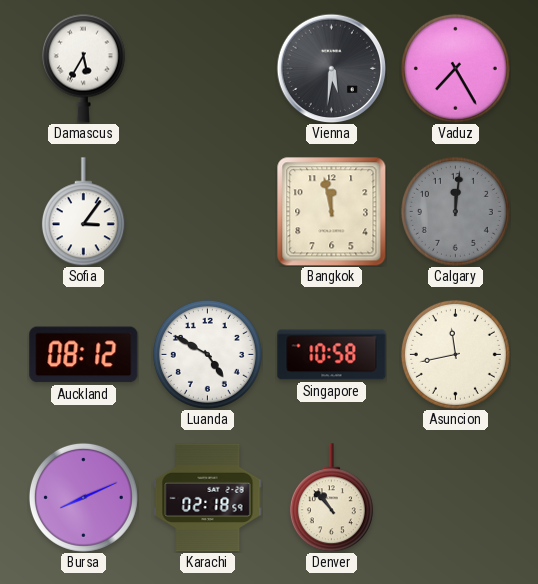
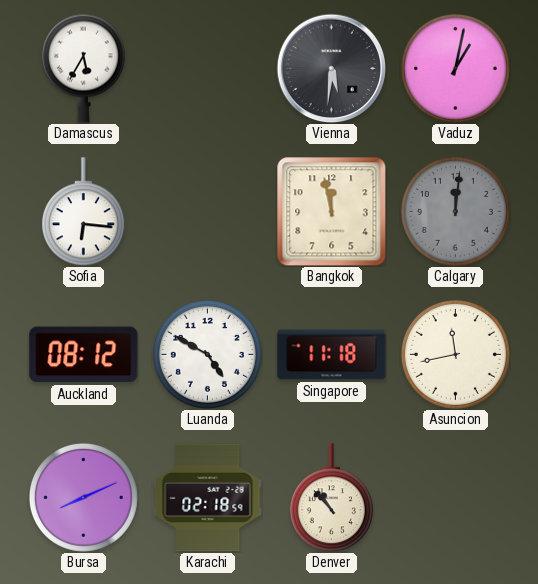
Vaduz: 7:25 -> 1:02
Sofia: 3:06 -> 6:16
Singapore: 10:58 -> 11:18
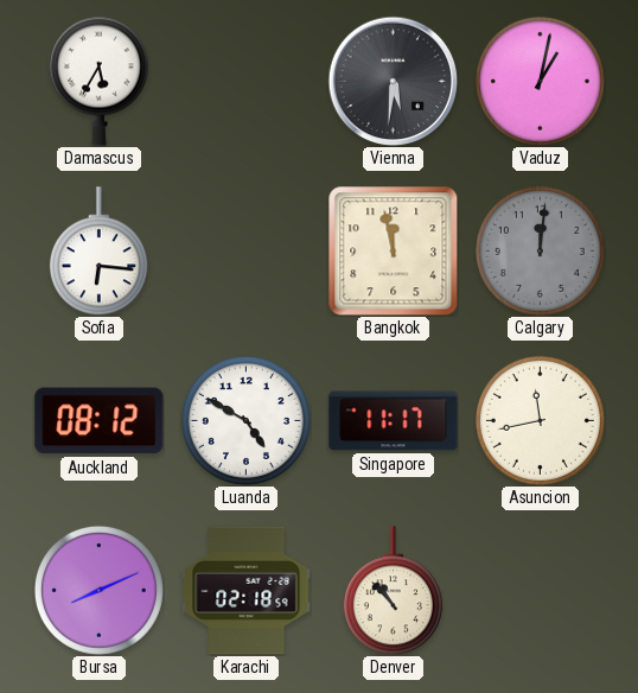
Singapore: 11:18 -> 11:17
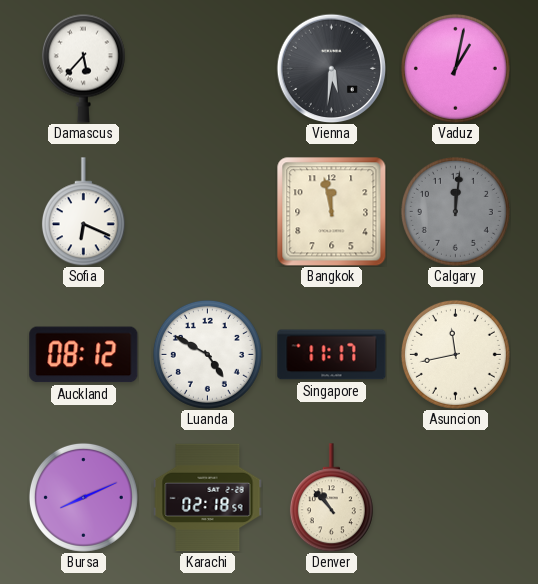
Damascus: 5:35 -> 5:37
Sofia: 6:16 -> 6:19
